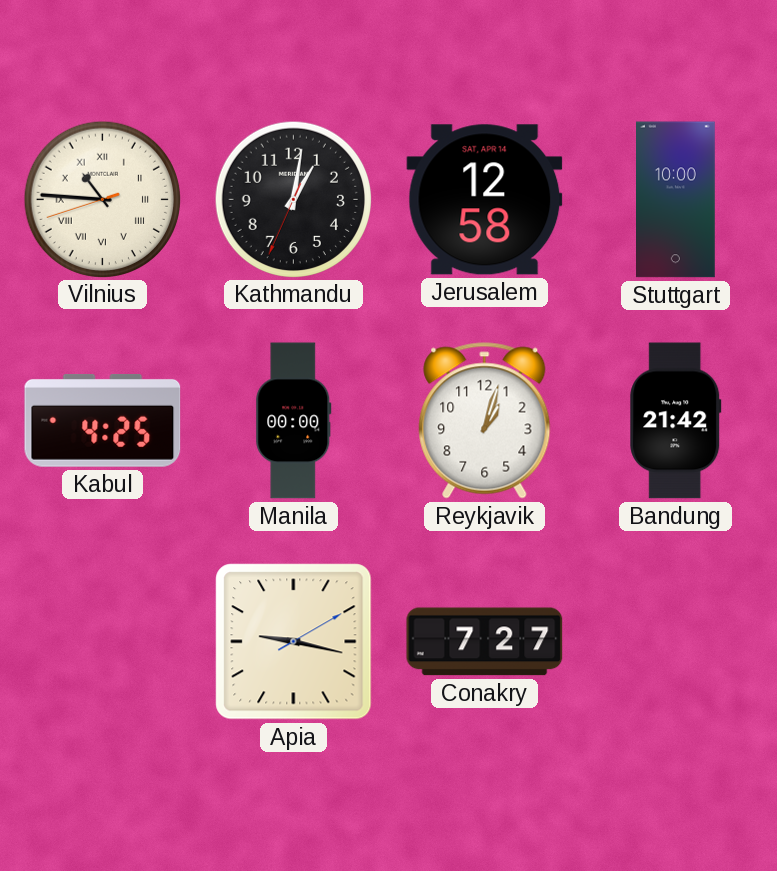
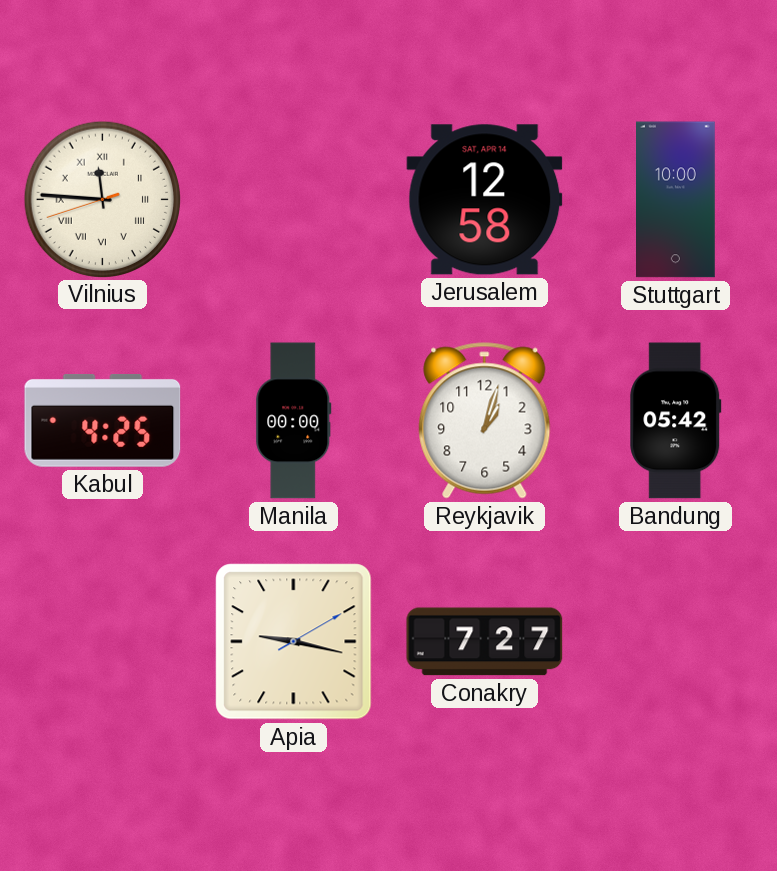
Vilnius: 10:45 -> 11:45
Kathmandu: 1:01 -> none
Bandung: 21:42 -> 05:42
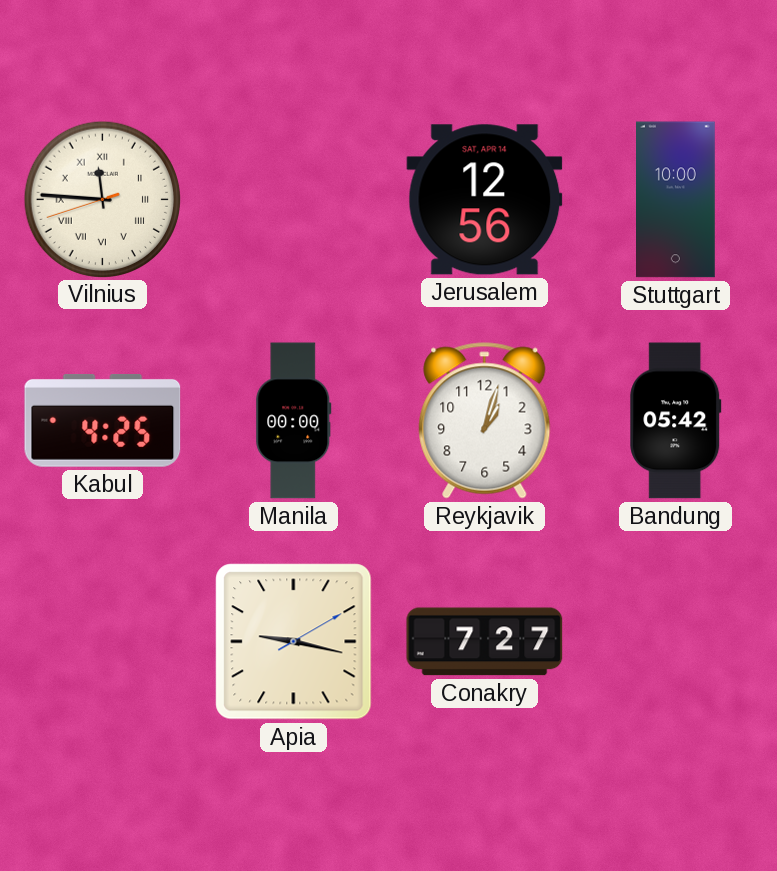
Jerusalem: 12:58 -> 12:56
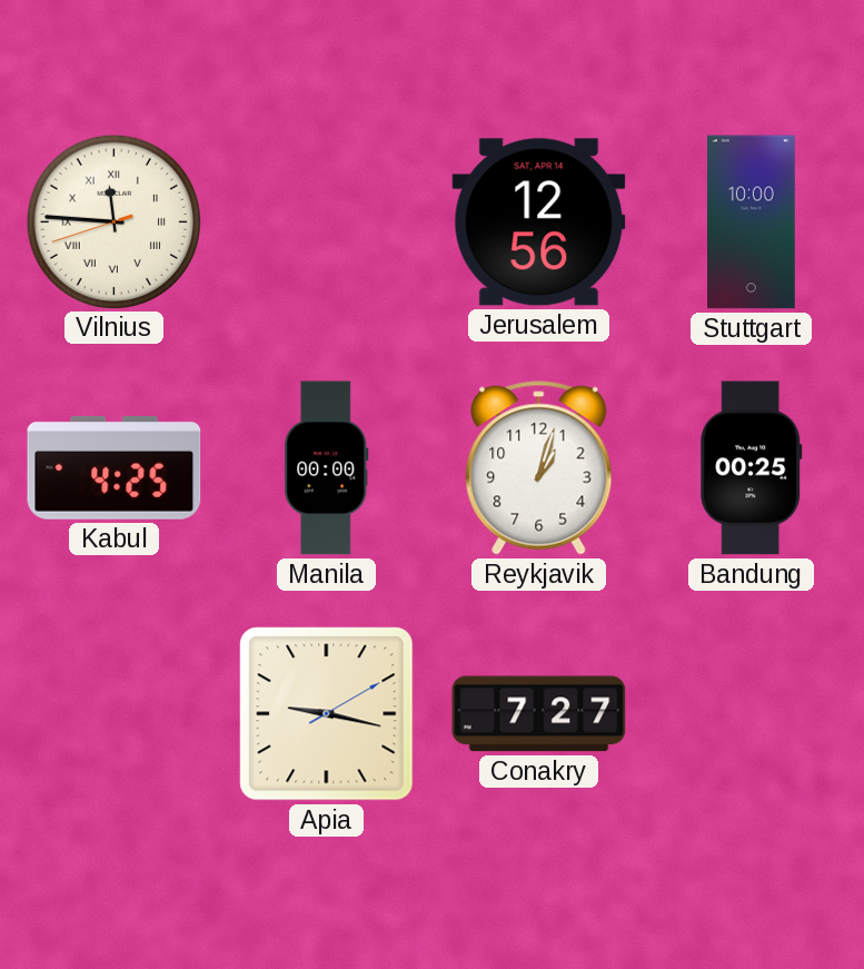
Bandung: 05:42 -> 00:25
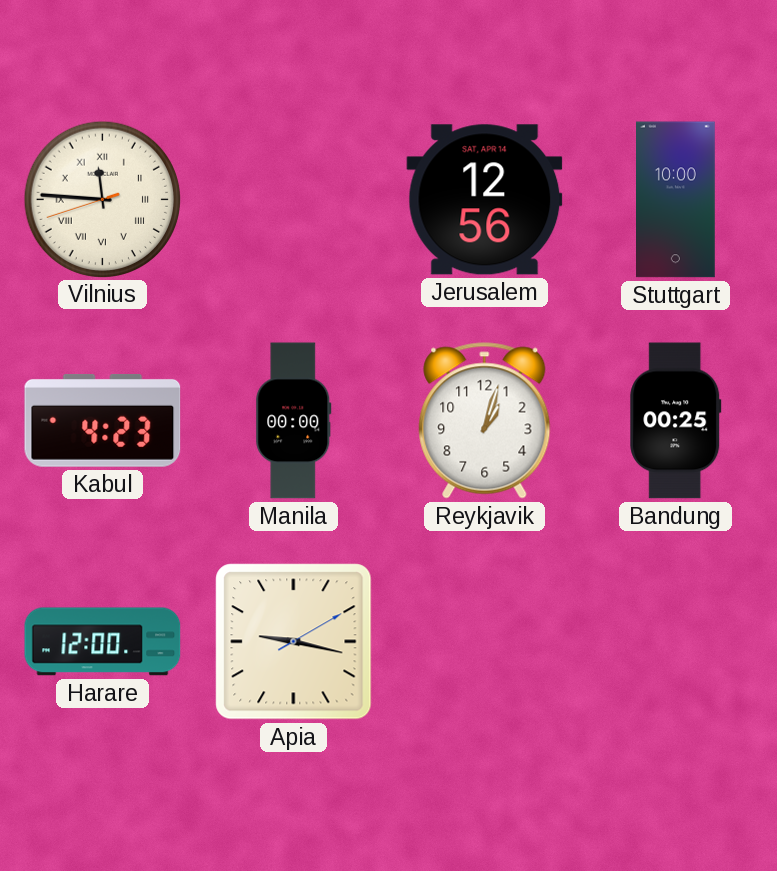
Kabul: 4:25 -> 4:23
Harare: none -> 12:00
Conakry: 7:27 -> none
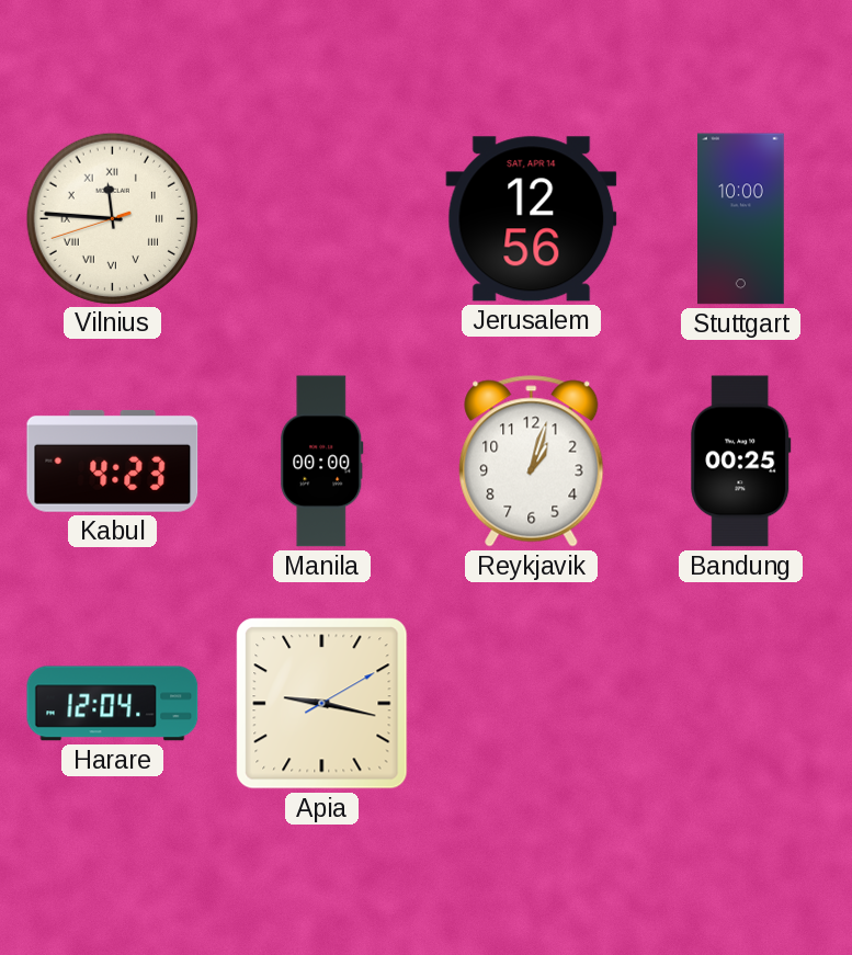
Harare: 12:00 -> 12:04
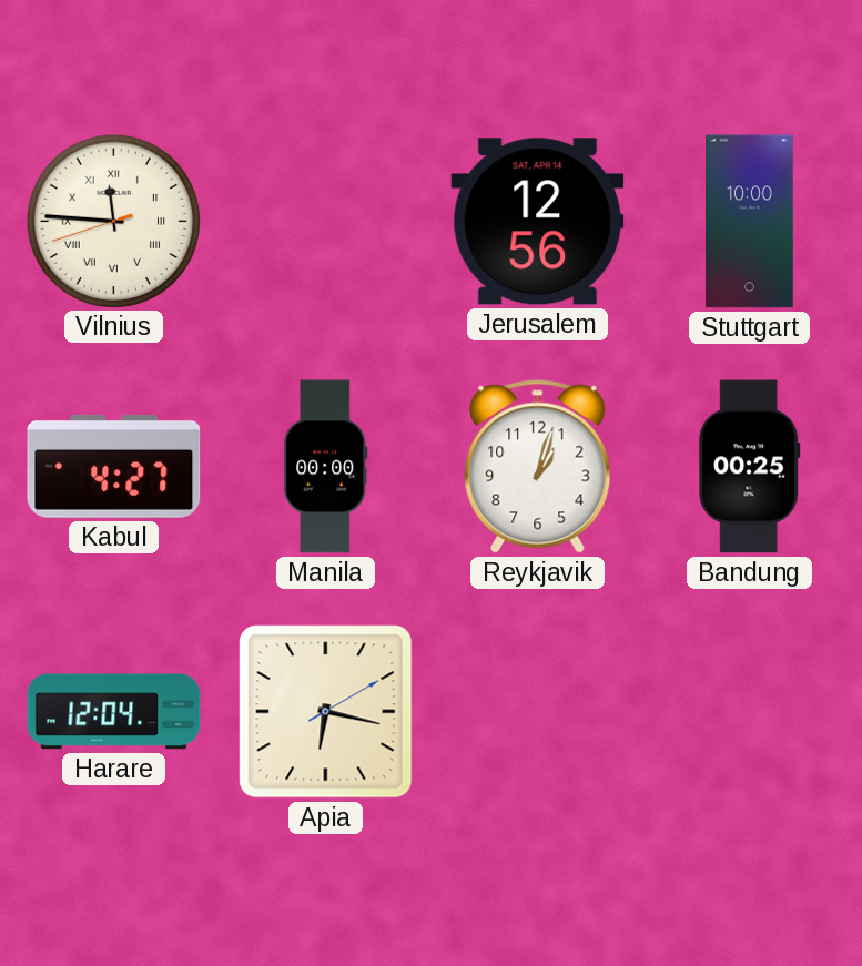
Kabul: 4:23 -> 4:27
Apia: 9:17 -> 6:17
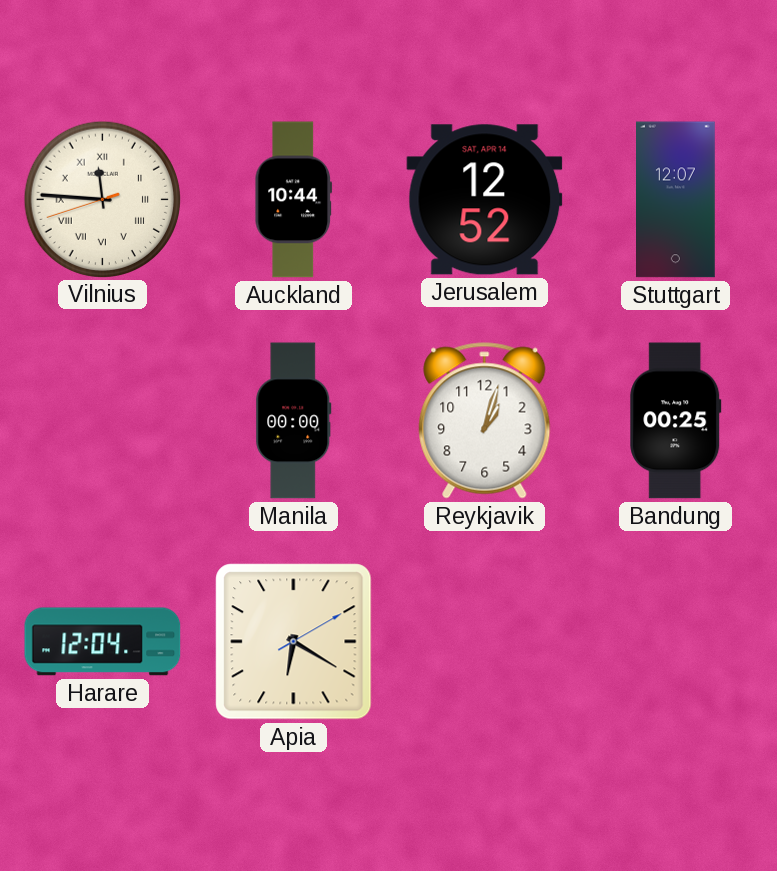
Auckland: none -> 10:44
Jerusalem: 12:56 -> 12:52
Stuttgart: 10:00 -> 12:07
Kabul: 4:27 -> none
Apia: 6:17 -> 6:20
